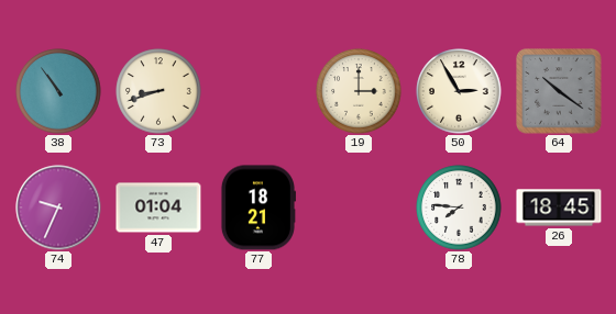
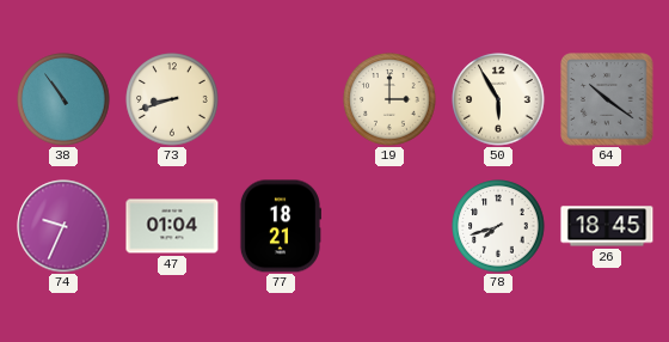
50: 2:55 -> 5:55
78: 7:46 -> 7:42
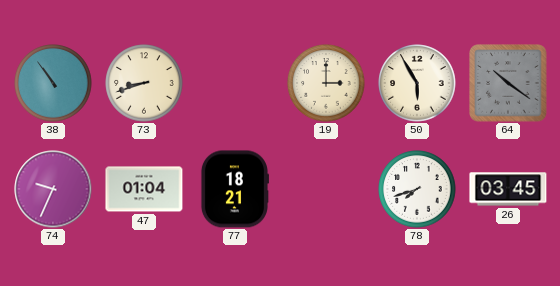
26: 18:45 -> 03:45
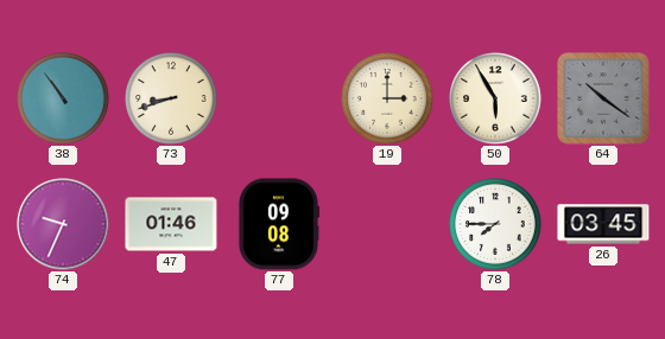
47: 01:04 -> 01:46
77: 18:21 -> 09:08
78: 7:42 -> 7:45
